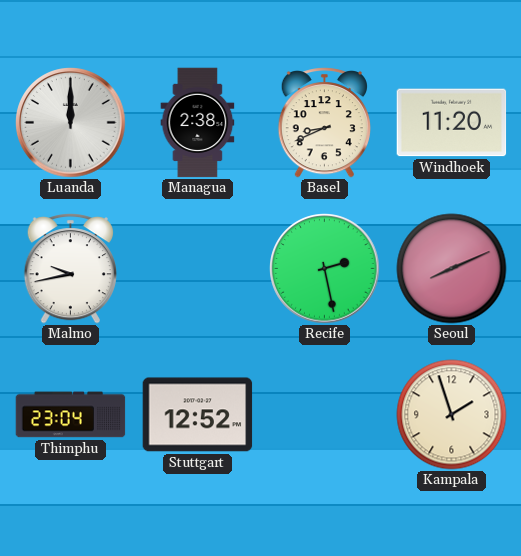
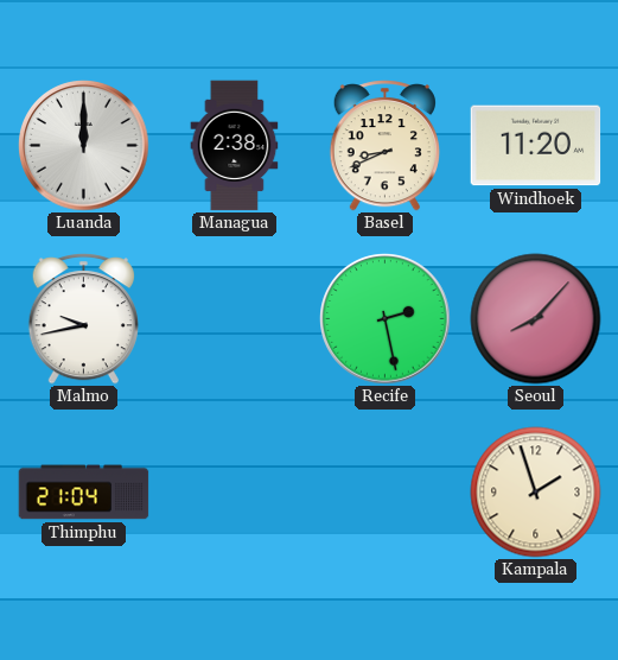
Seoul: 8:11 -> 8:07
Thimphu: 23:04 -> 21:04
Stuttgart: 12:52 -> none
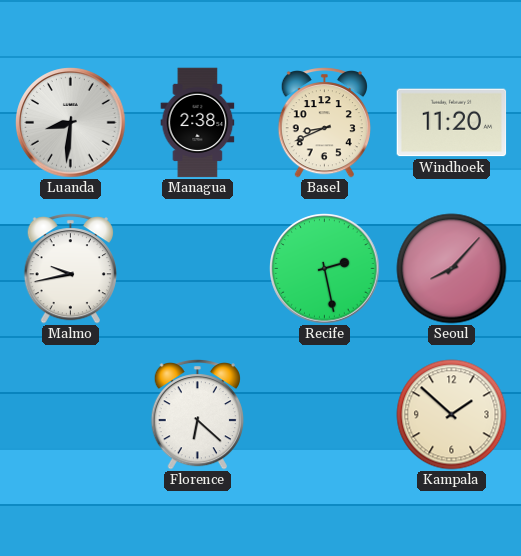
Luanda: 12:00 -> 8:31
Thimphu: 21:04 -> none
Florence: none -> 6:22
Kampala: 1:57 -> 1:52
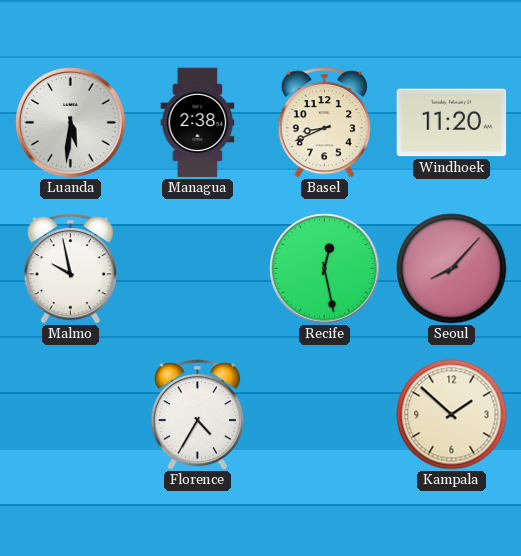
Luanda: 8:31 -> 5:31
Malmo: 9:43 -> 9:58
Recife: 2:28 -> 12:28
Florence: 6:22 -> 4:35
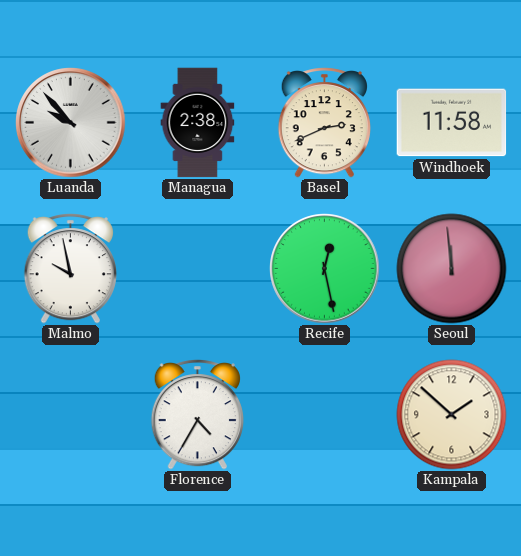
Luanda: 5:31 -> 9:53
Basel: 8:41 -> 2:41
Windhoek: 11:20 -> 11:58
Seoul: 8:07 -> 11:59
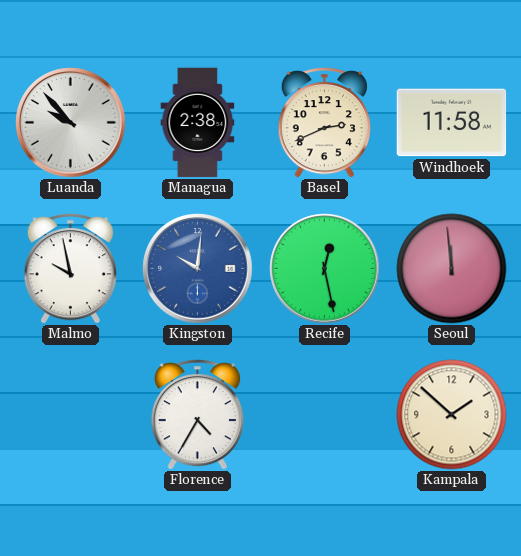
Kingston: none -> 10:01
